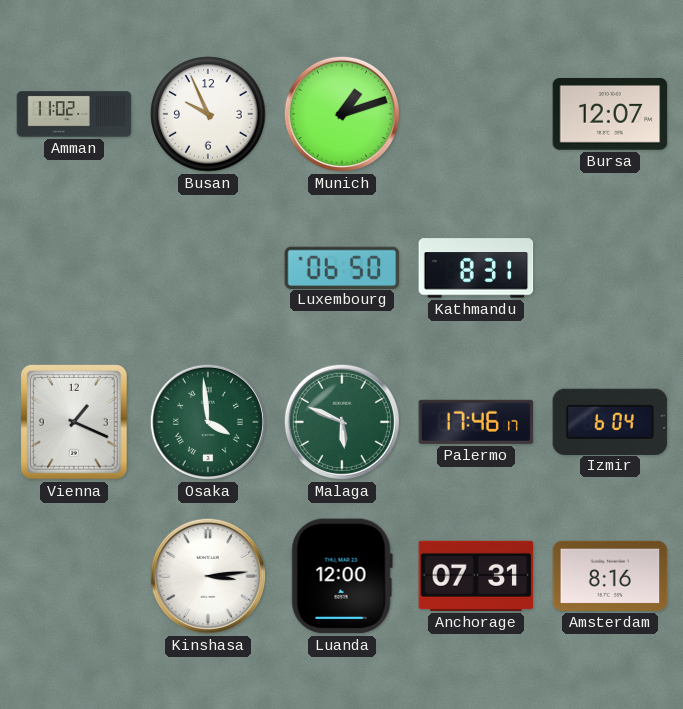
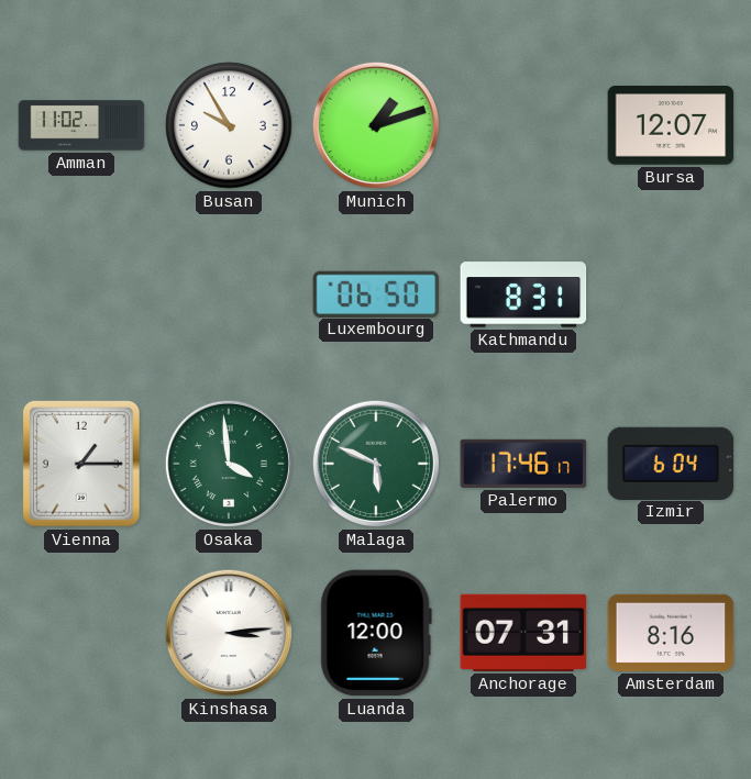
Busan: 9:56 -> 9:55
Vienna: 1:19 -> 1:15
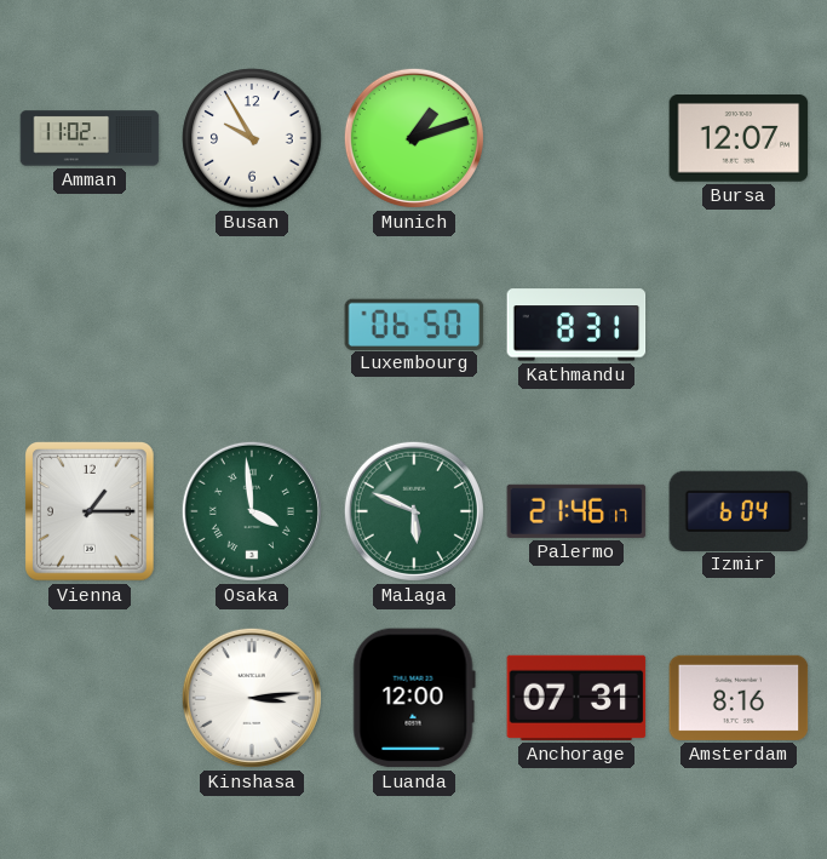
Palermo: 17:46 -> 21:46
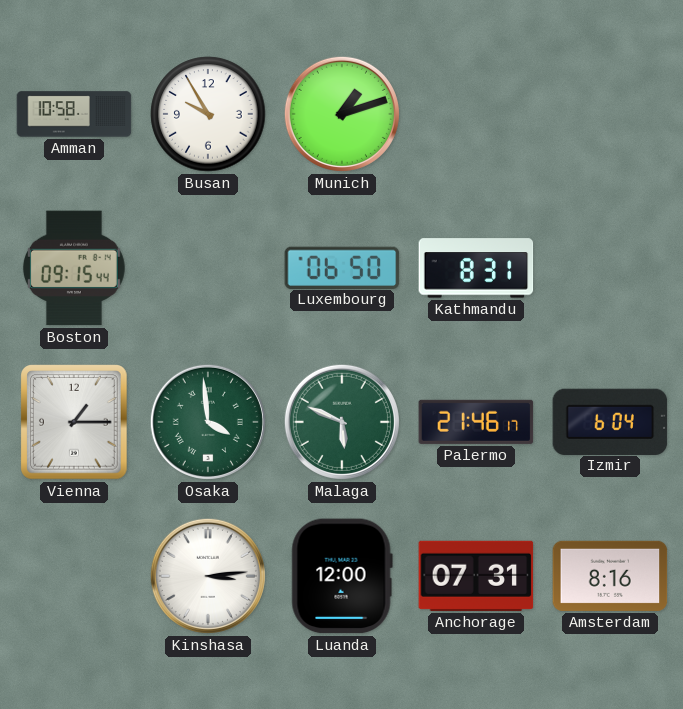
Amman: 11:02 -> 10:58
Bursa: 12:07 -> none
Boston: none -> 09:15
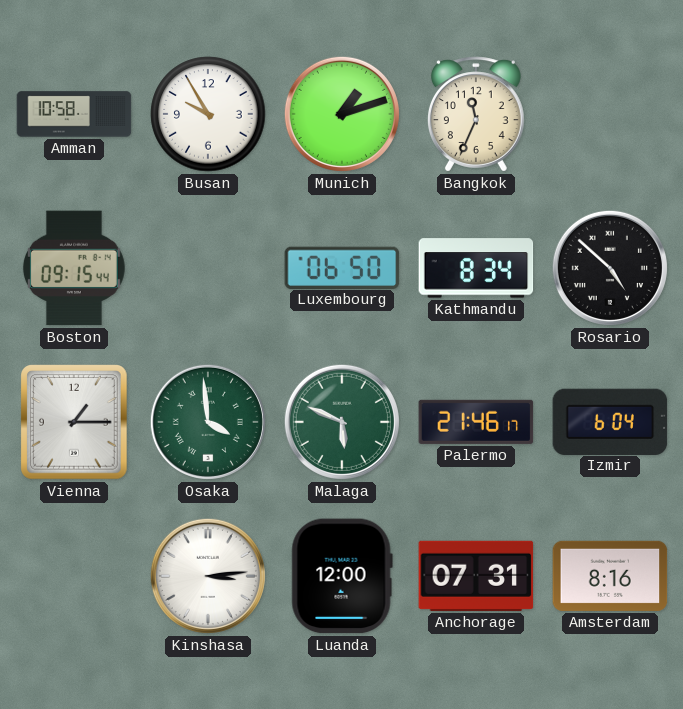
Bangkok: none -> 11:34
Kathmandu: 8:31 -> 8:34
Rosario: none -> 4:52
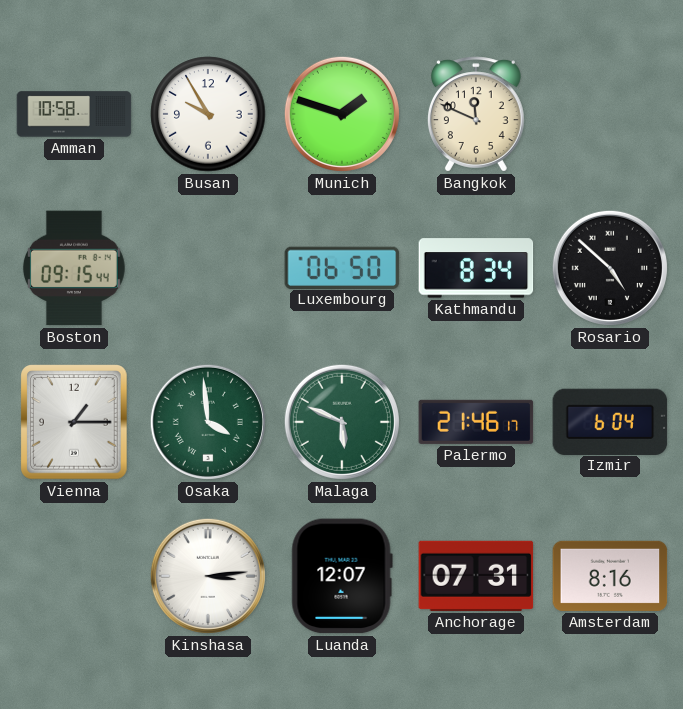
Munich: 1:12 -> 1:48
Bangkok: 11:34 -> 11:49
Luanda: 12:00 -> 12:07
